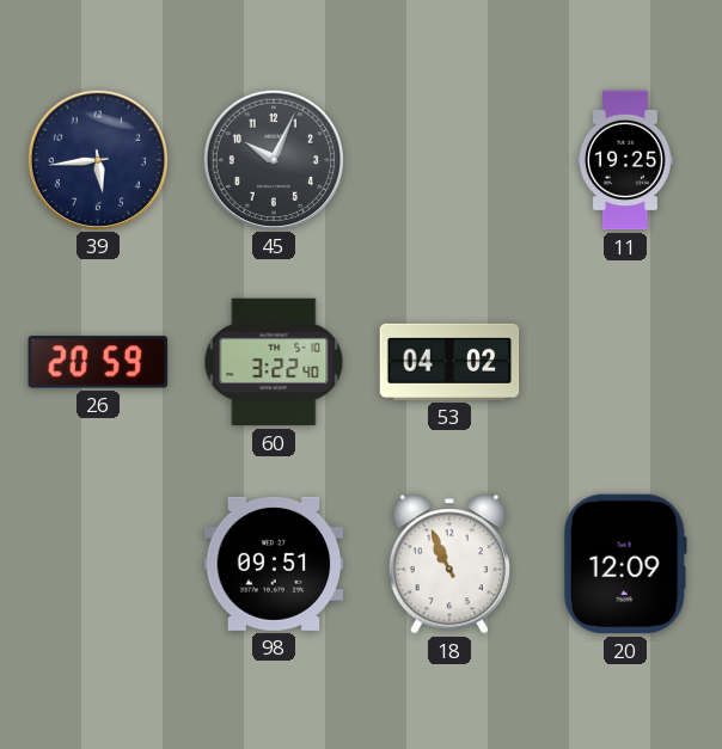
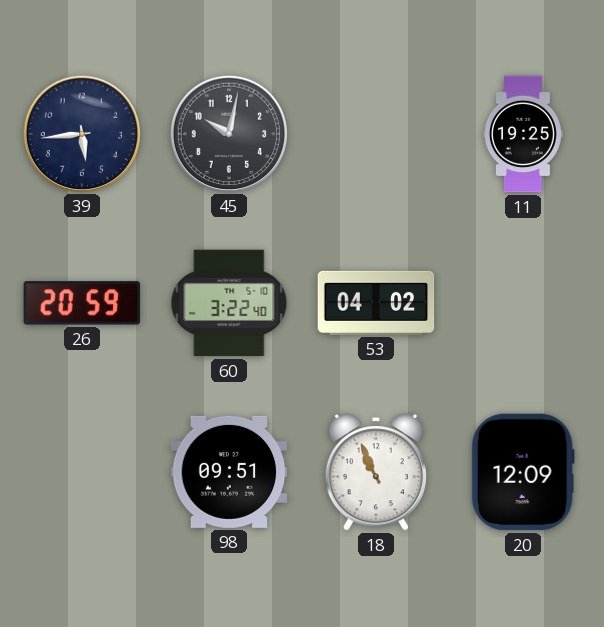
45: 10:04 -> 10:02
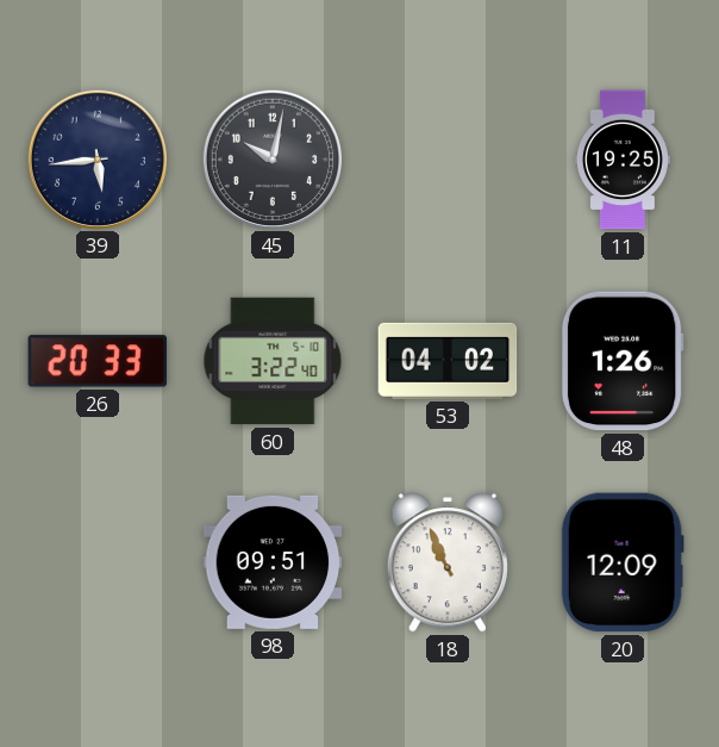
26: 20:59 -> 20:33
48: none -> 1:26
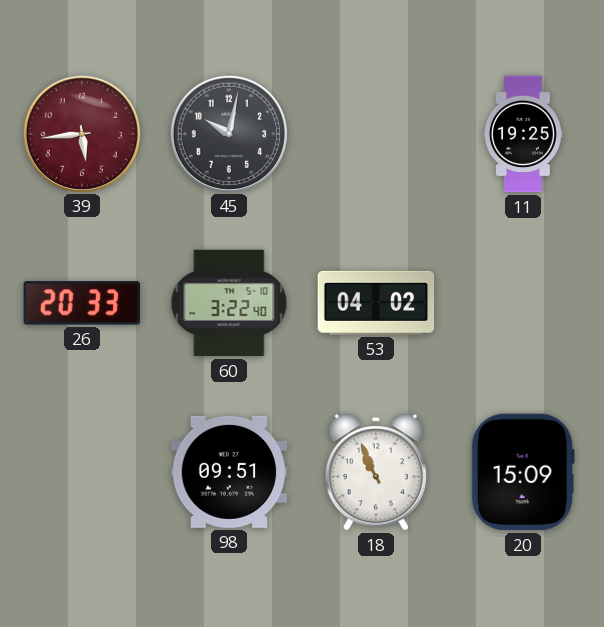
39 dial: navy -> burgundy
48: 1:26 -> none
20: 12:09 -> 15:09
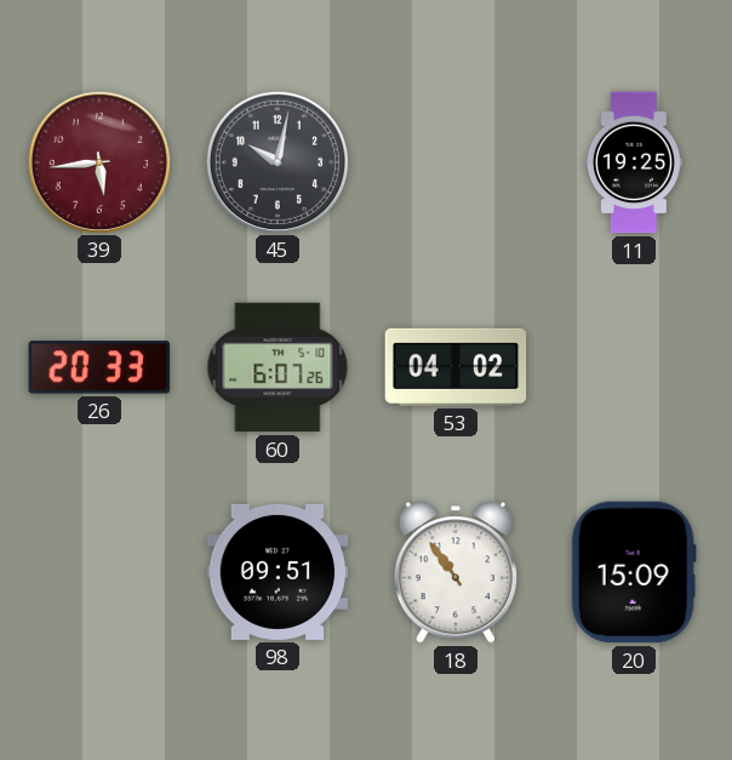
60: 3:22 -> 6:07
18: 10:56 -> 10:54
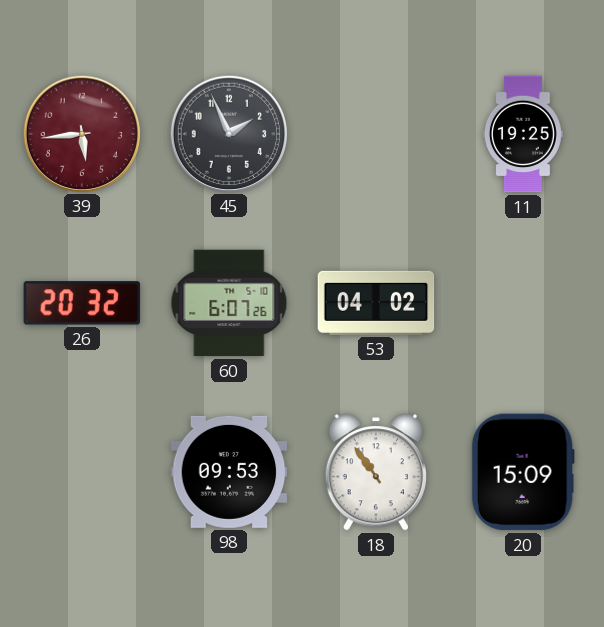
45: 10:02 -> 1:56
26: 20:33 -> 20:32
98: 09:51 -> 09:53
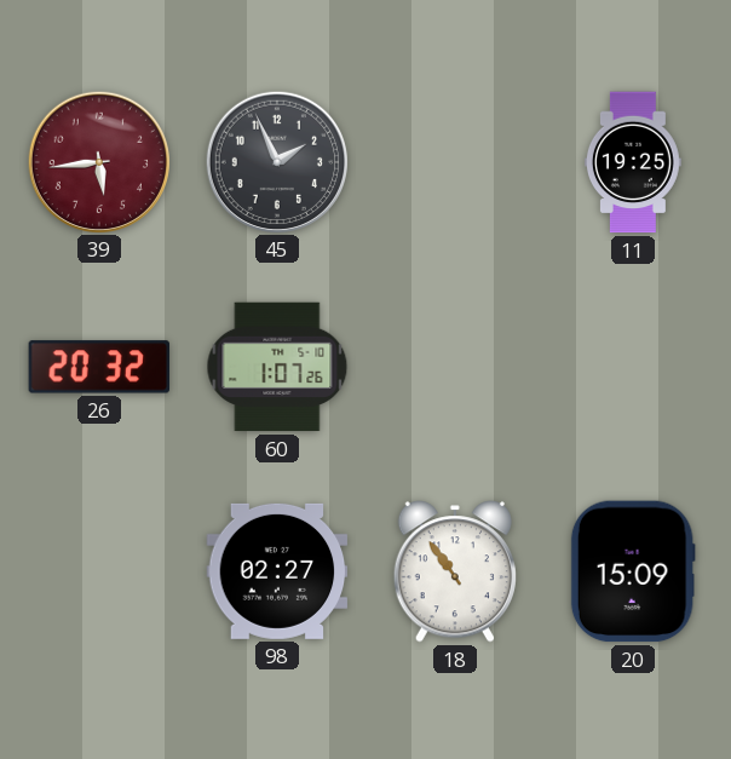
60: 6:07 -> 1:07
53: 04:02 -> none
98: 09:53 -> 02:27
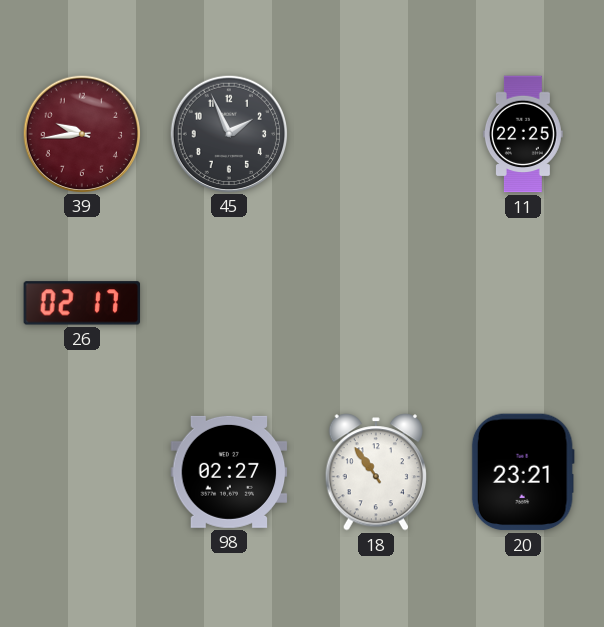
39: 5:44 -> 9:44
11: 19:25 -> 22:25
26: 20:32 -> 02:17
60: 1:07 -> none
20: 15:09 -> 23:21
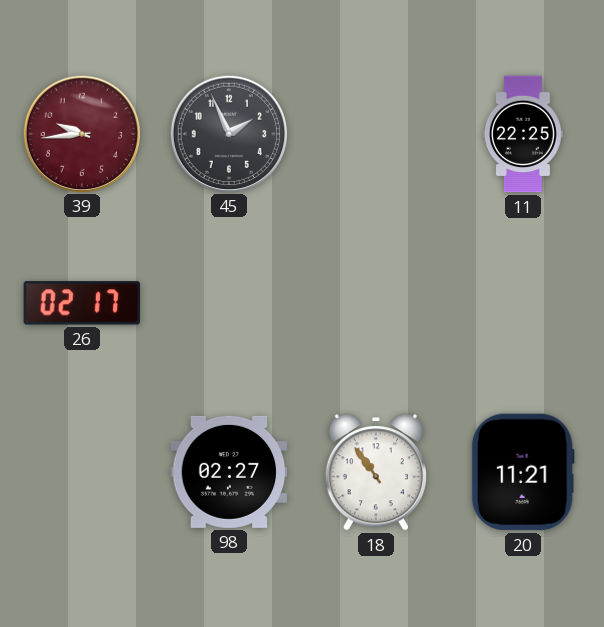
20: 23:21 -> 11:21
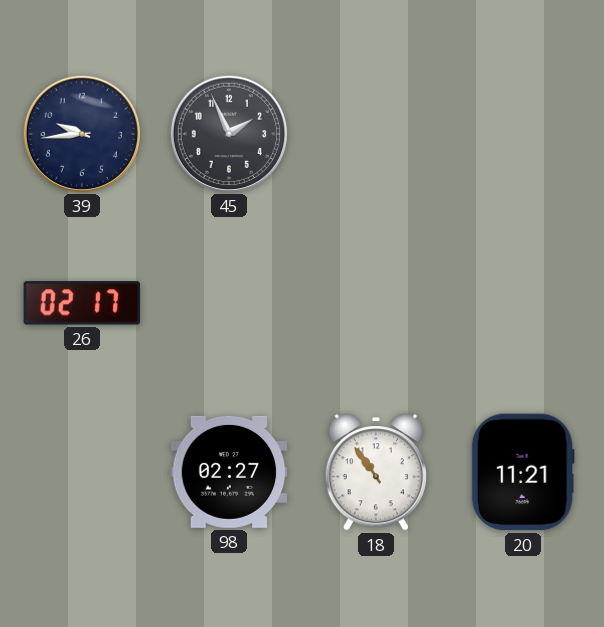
39 dial: burgundy -> navy
11: 22:25 -> none
